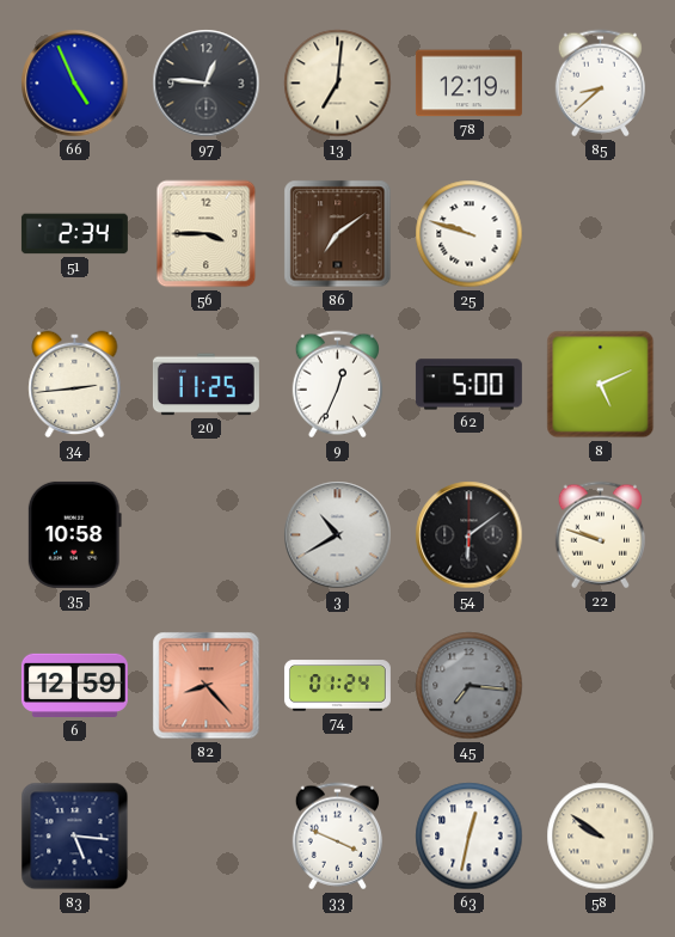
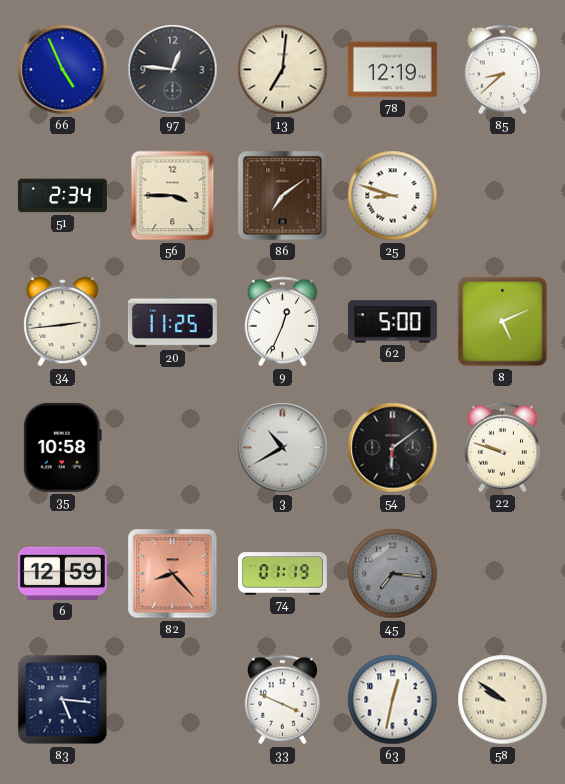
25: 9:48 -> 8:48
74: 01:24 -> 01:19
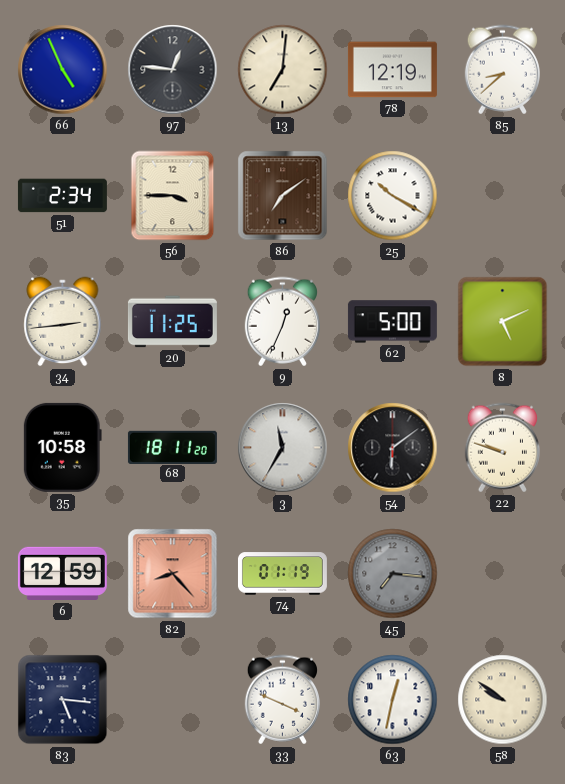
25: 8:48 -> 10:20
68: none -> 18:11
3: 10:40 -> 11:35
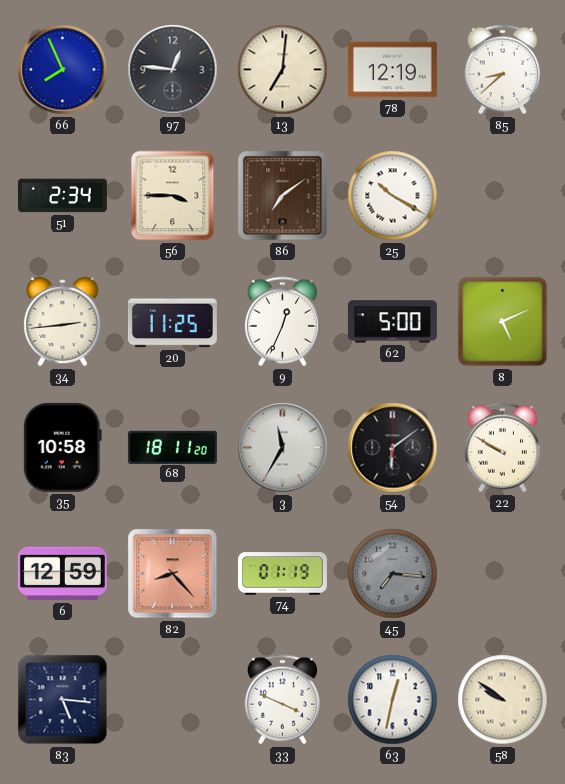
66: 4:56 -> 7:56
22: 9:48 -> 9:50
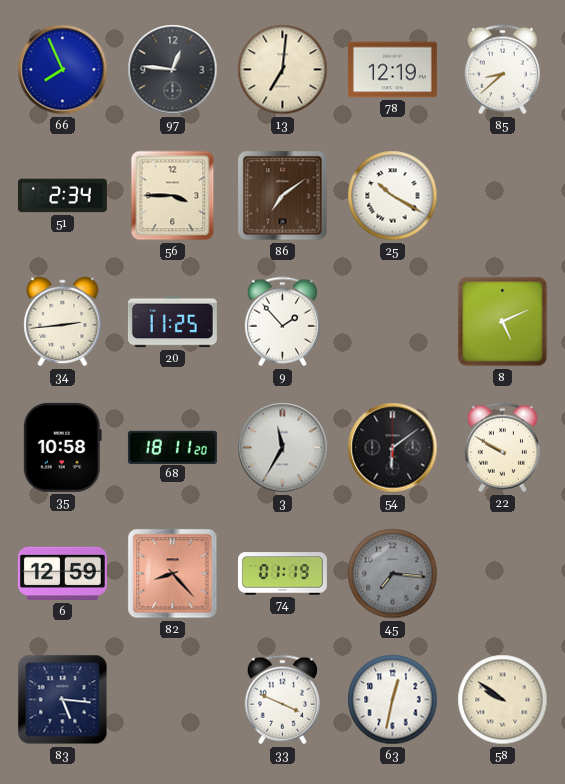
9: 12:34 -> 1:53
62: 5:00 -> none
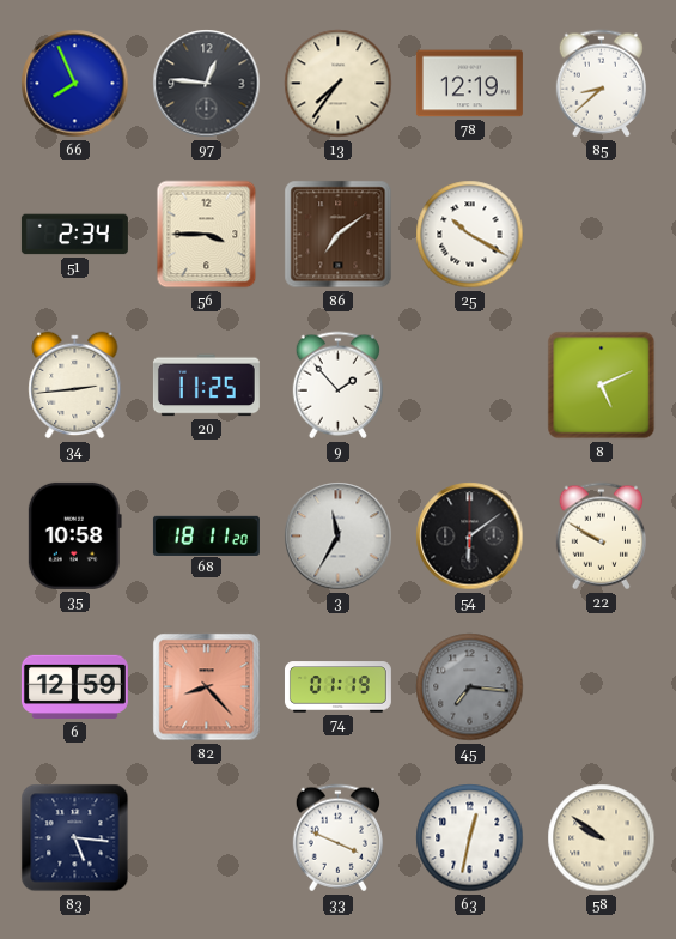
13: 7:01 -> 7:36
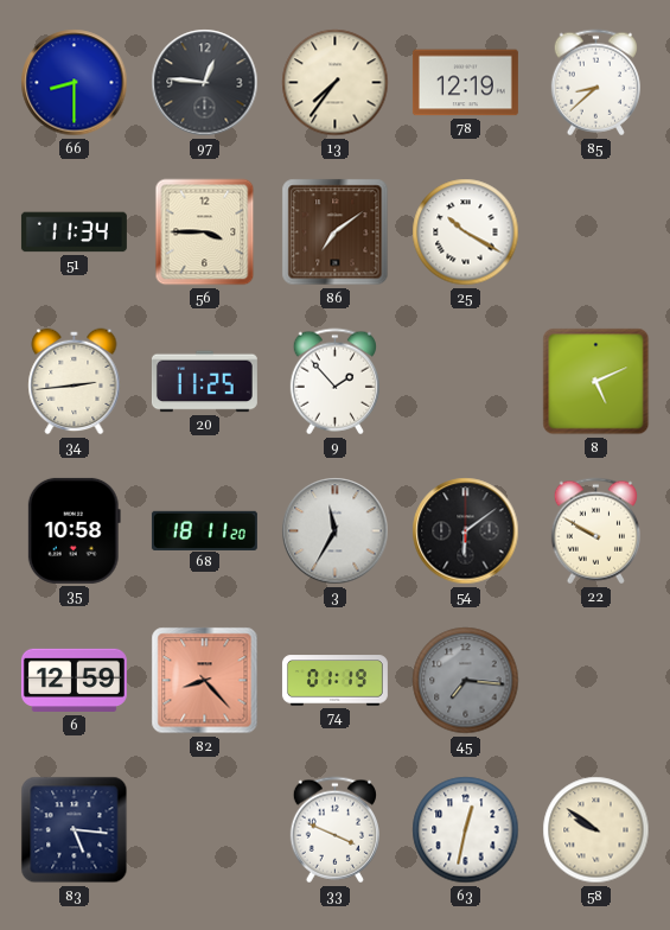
66: 7:56 -> 8:30
51: 2:34 -> 11:34
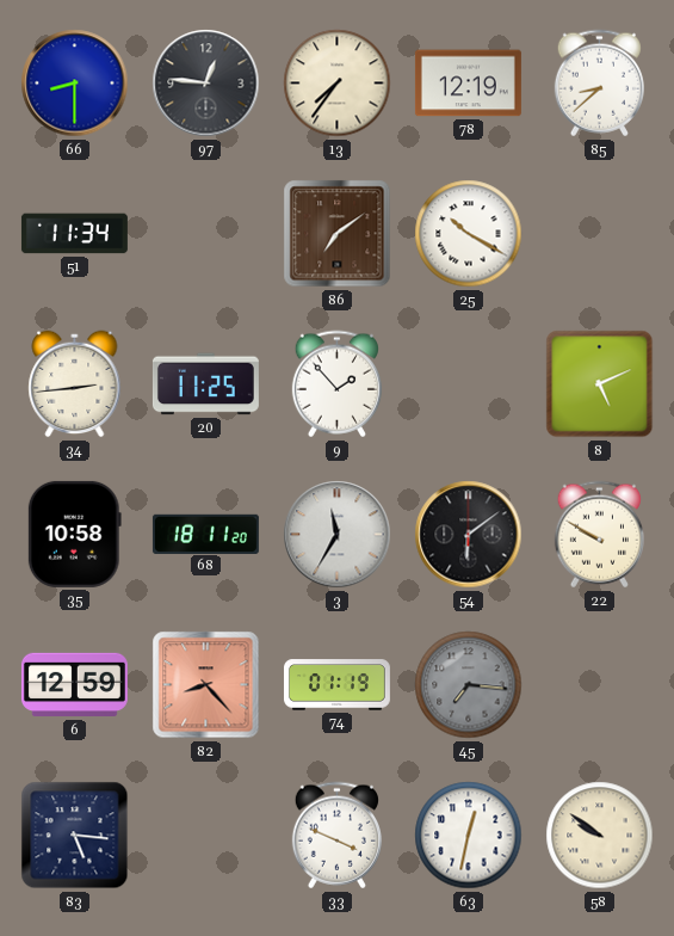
56: 3:45 -> none
